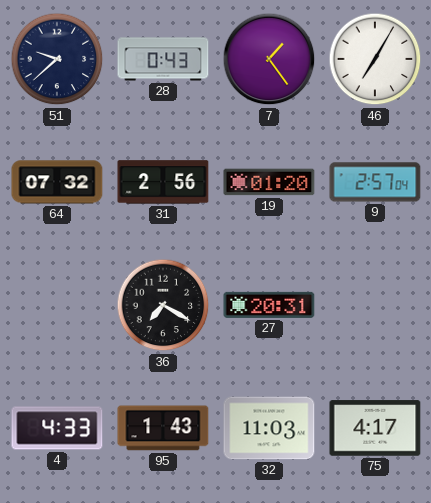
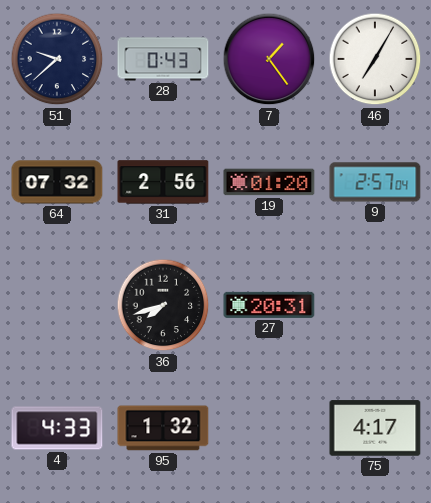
36: 7:20 -> 7:42
95: 1:43 -> 1:32
32: 11:03 -> none
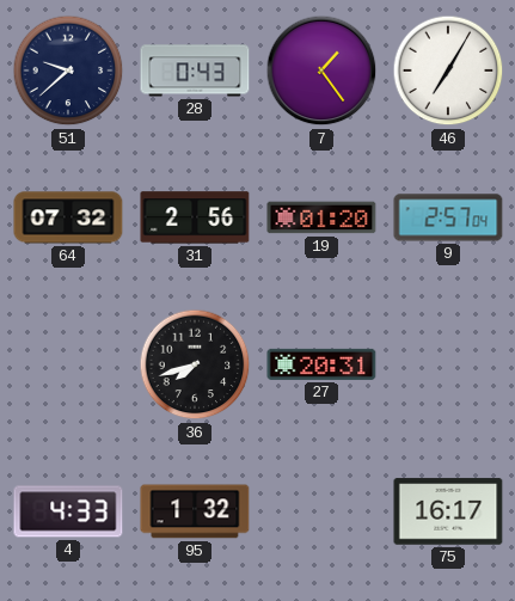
75: 4:17 -> 16:17
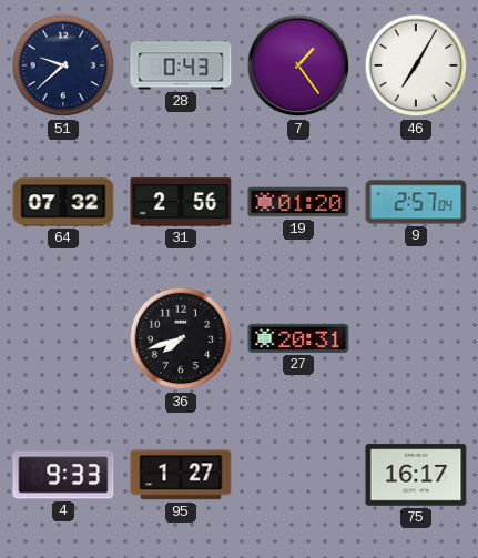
4: 4:33 -> 9:33
95: 1:32 -> 1:27
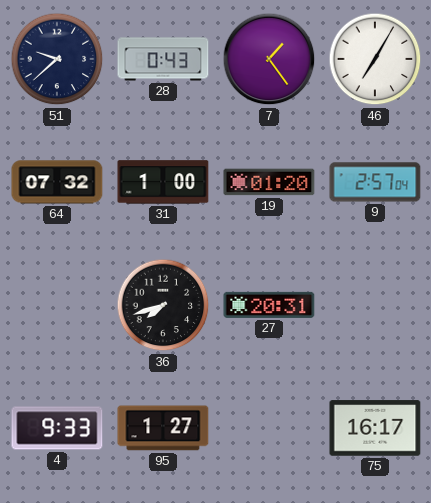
31: 2:56 -> 1:00
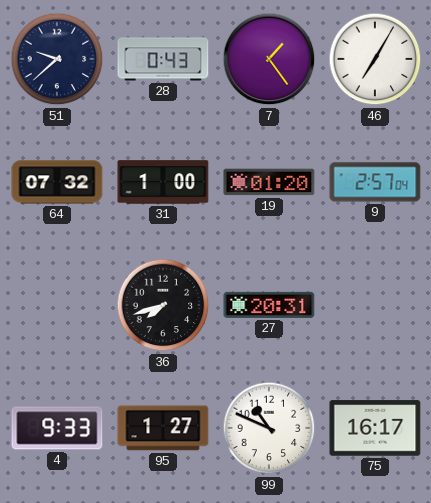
99: none -> 10:49
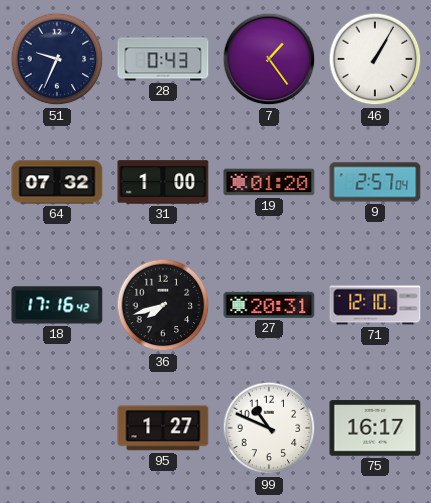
51: 9:38 -> 9:34
46: 7:05 -> 1:05
18: none -> 17:16
71: none -> 12:10
4: 9:33 -> none
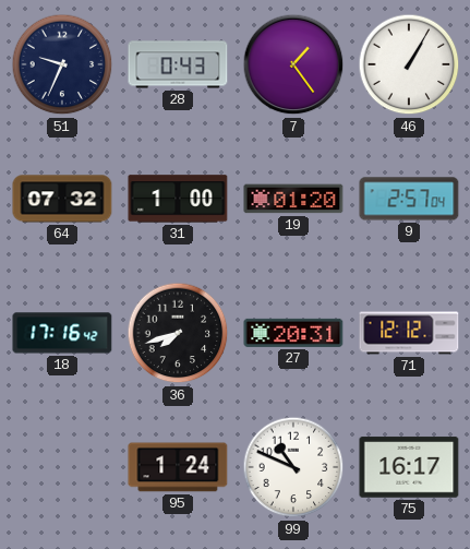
71: 12:10 -> 12:12
95: 1:27 -> 1:24
